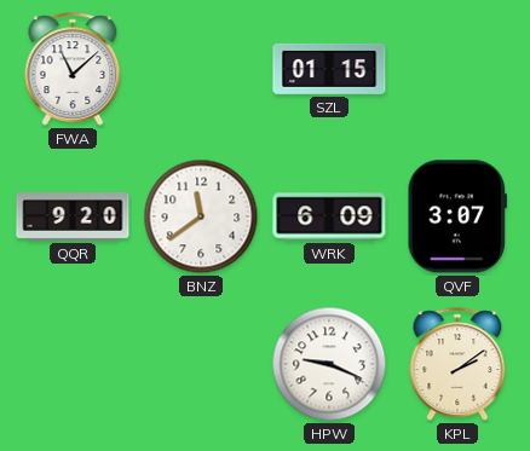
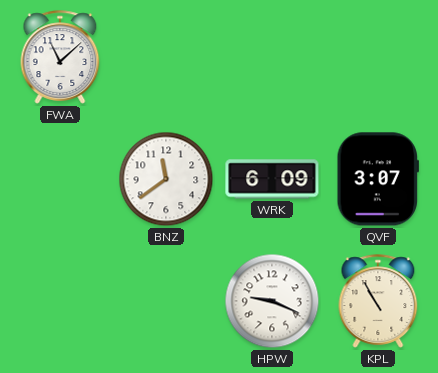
SZL: 01:15 -> none
QQR: 9:20 -> none
KPL: 2:09 -> 10:55
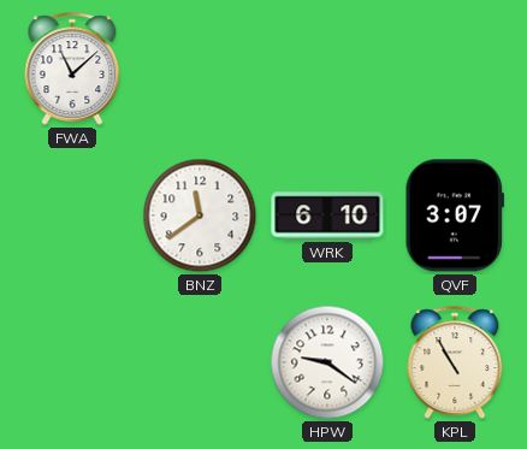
WRK: 6:09 -> 6:10
HPW: 9:19 -> 9:21
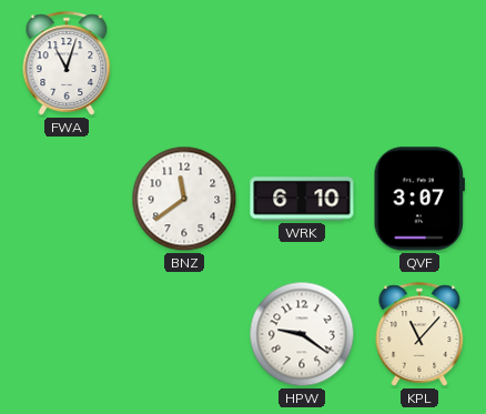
FWA: 11:08 -> 11:03
KPL: 10:55 -> 11:07
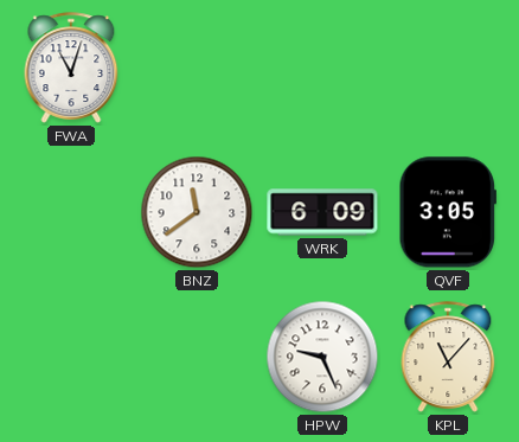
WRK: 6:10 -> 6:09
QVF: 3:07 -> 3:05
HPW: 9:21 -> 9:26
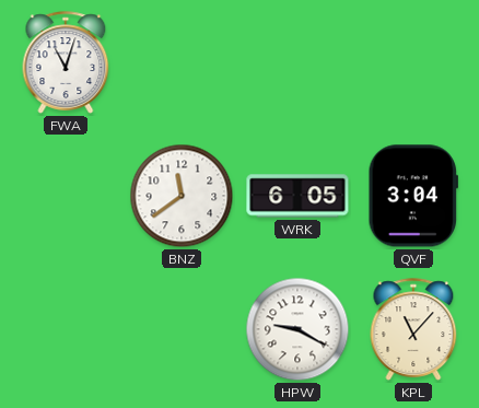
WRK: 6:09 -> 6:05
QVF: 3:05 -> 3:04
HPW: 9:26 -> 9:20
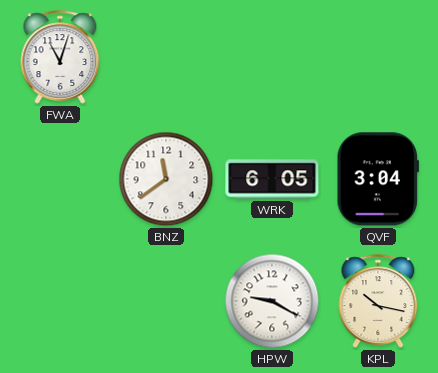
KPL: 11:07 -> 10:17
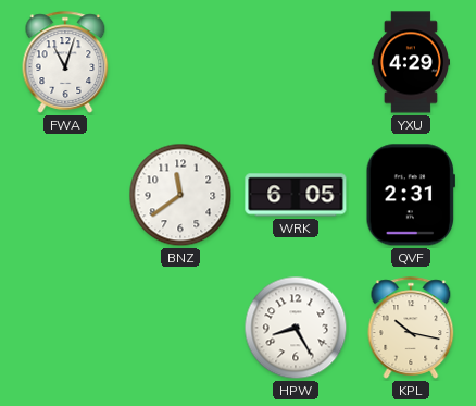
YXU: none -> 4:29
QVF: 3:04 -> 2:31
HPW: 9:20 -> 8:25
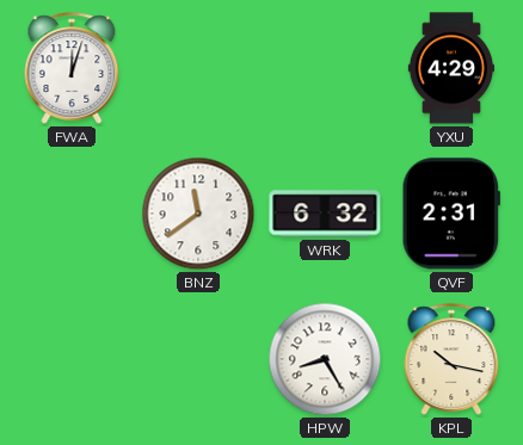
FWA: 11:03 -> 12:03
WRK: 6:05 -> 6:32
